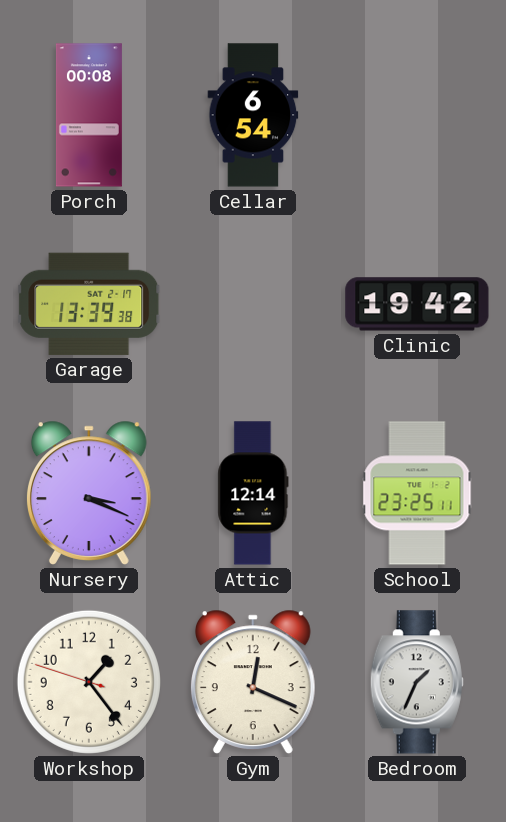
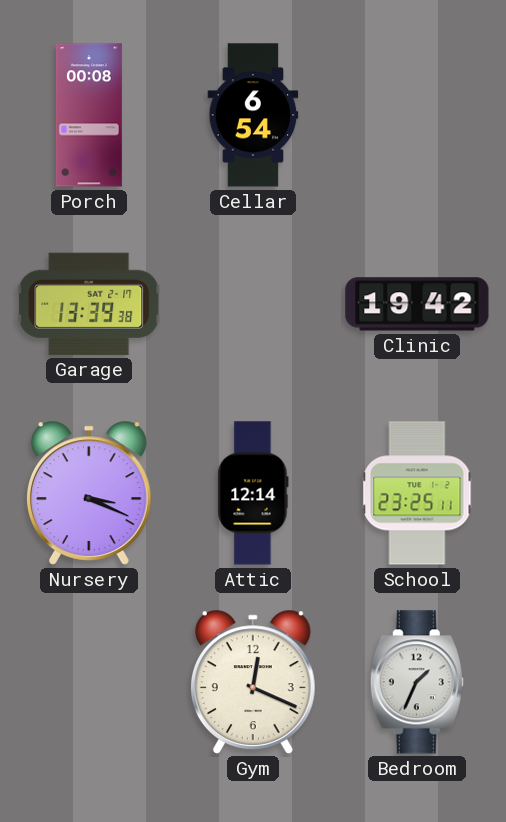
Workshop: 1:23 -> none
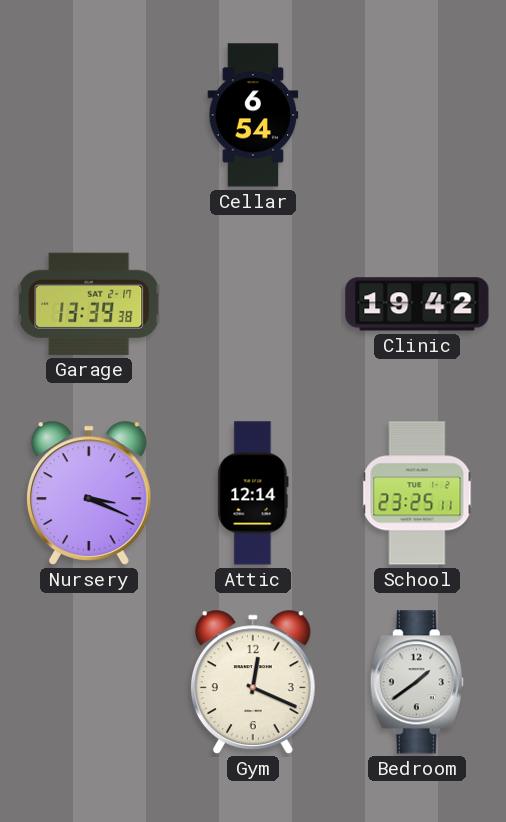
Porch: 00:08 -> none
Bedroom: 1:34 -> 1:39
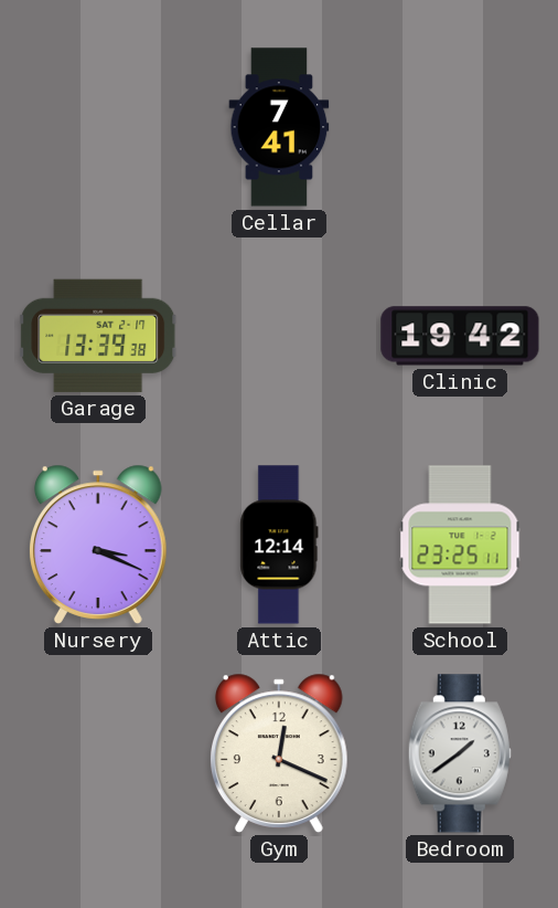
Cellar: 6:54 -> 7:41
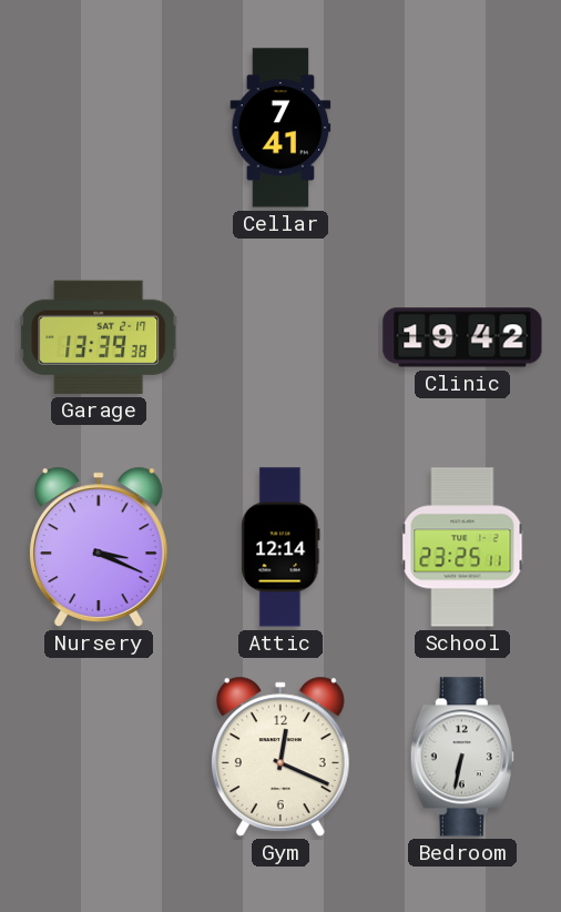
Bedroom: 1:39 -> 6:32
